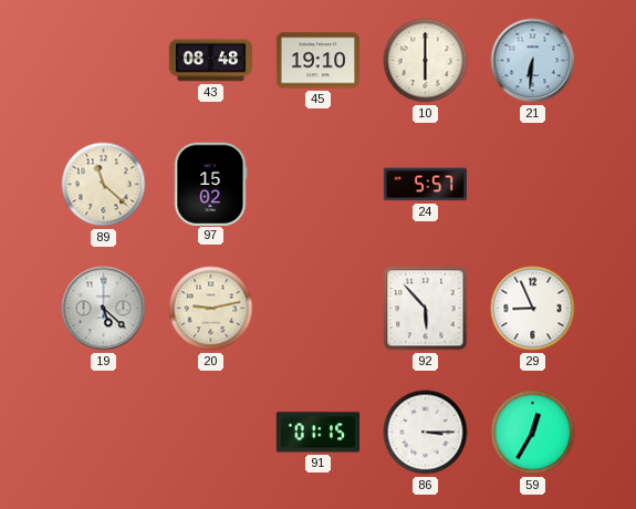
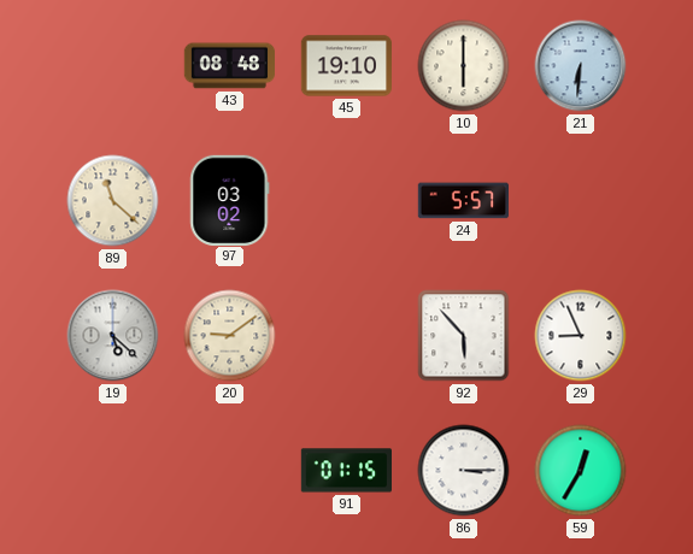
97: 15:02 -> 03:02
20: 9:13 -> 9:09
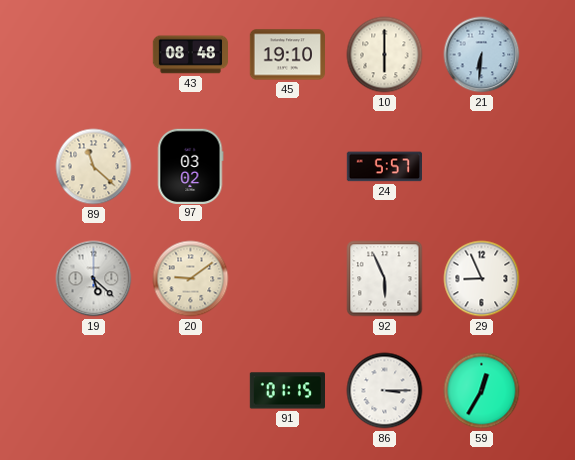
92: 5:53 -> 5:56
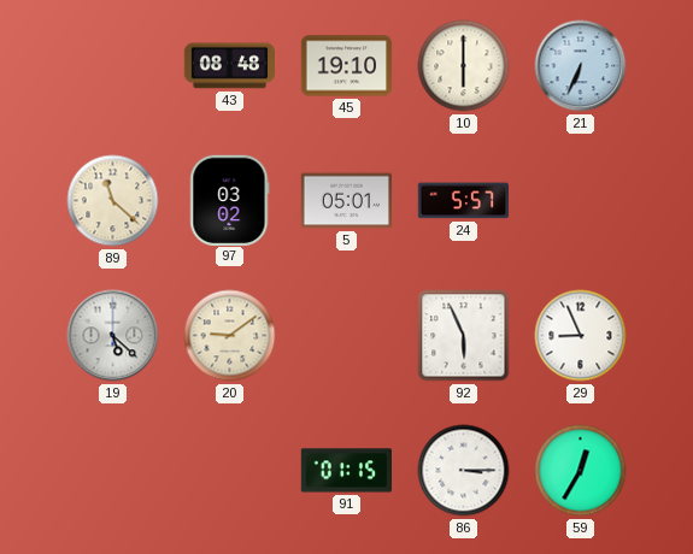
21: 6:31 -> 6:34
5: none -> 05:01
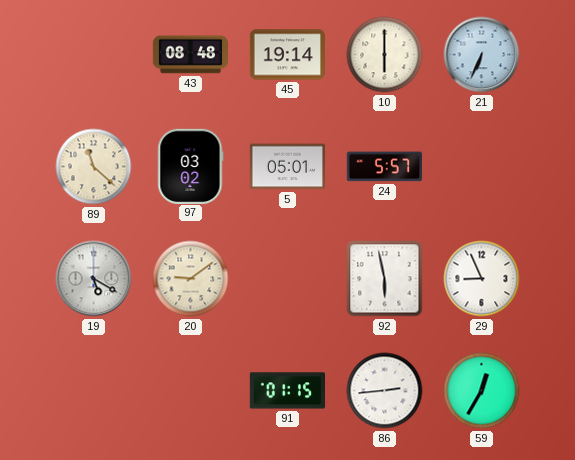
45: 19:10 -> 19:14
19: 5:22 -> 5:20
92: 5:56 -> 5:58
86: 3:15 -> 2:44
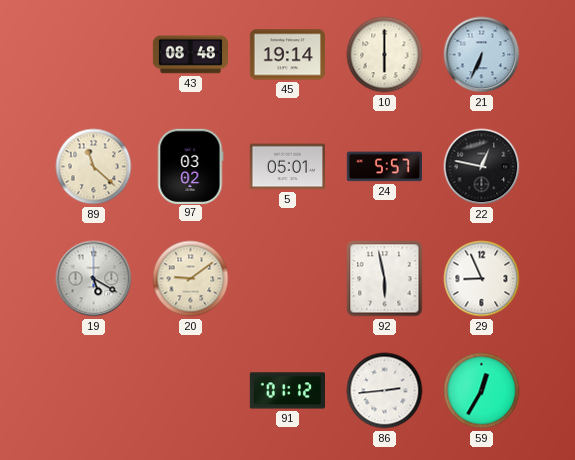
22: none -> 12:47
91: 01:15 -> 01:12
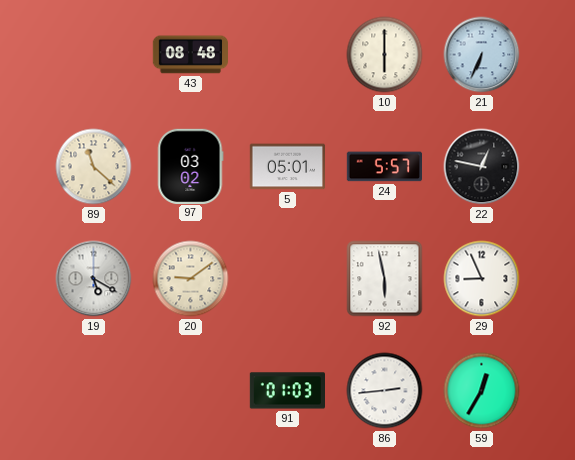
45: 19:14 -> none
91: 01:12 -> 01:03
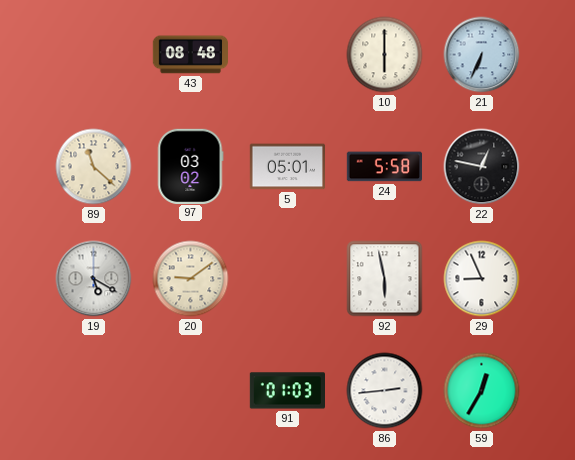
24: 5:57 -> 5:58
